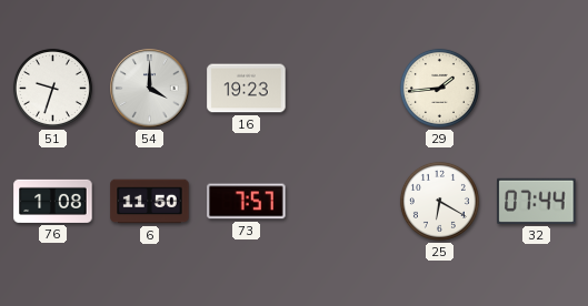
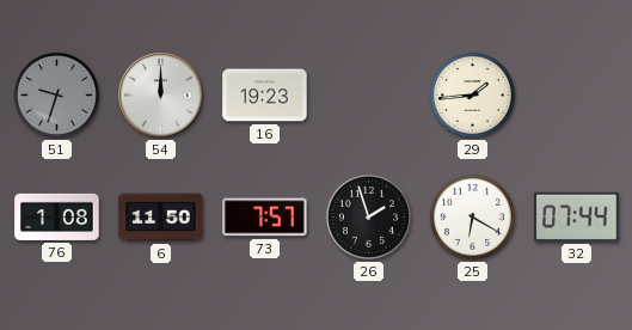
51 dial: white -> grey
54: 4:00 -> 12:00
26: none -> 1:57
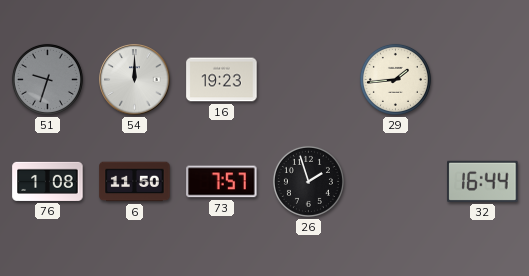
25: 6:20 -> none
32: 07:44 -> 16:44
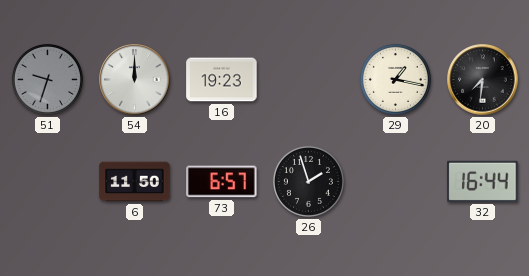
29: 1:44 -> 1:17
20: none -> 7:31
76: 1:08 -> none
73: 7:57 -> 6:57
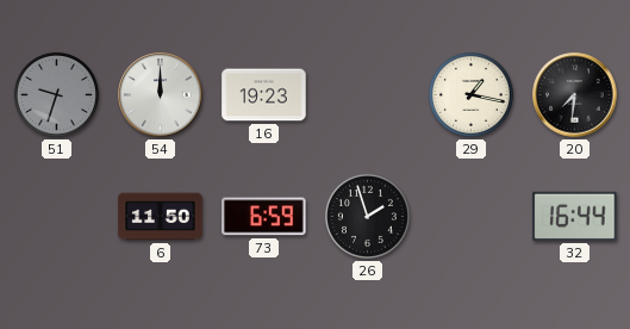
73: 6:57 -> 6:59
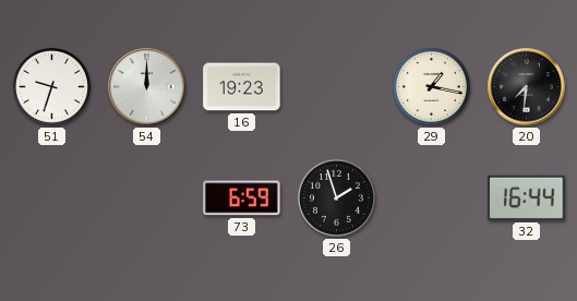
51 dial: grey -> white
6: 11:50 -> none
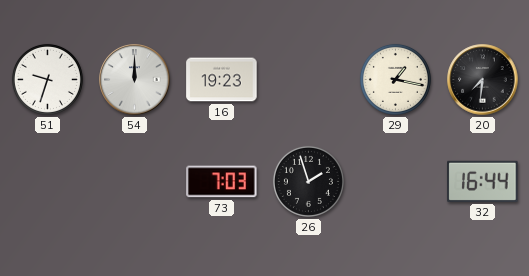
73: 6:59 -> 7:03
